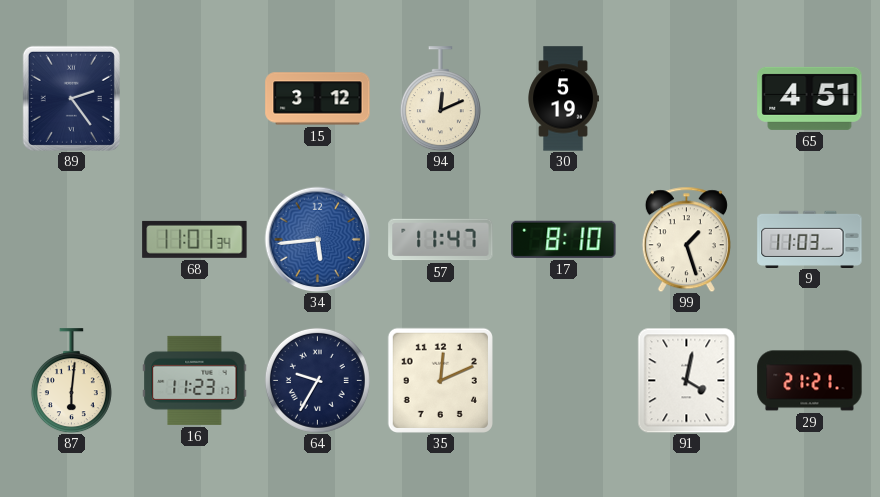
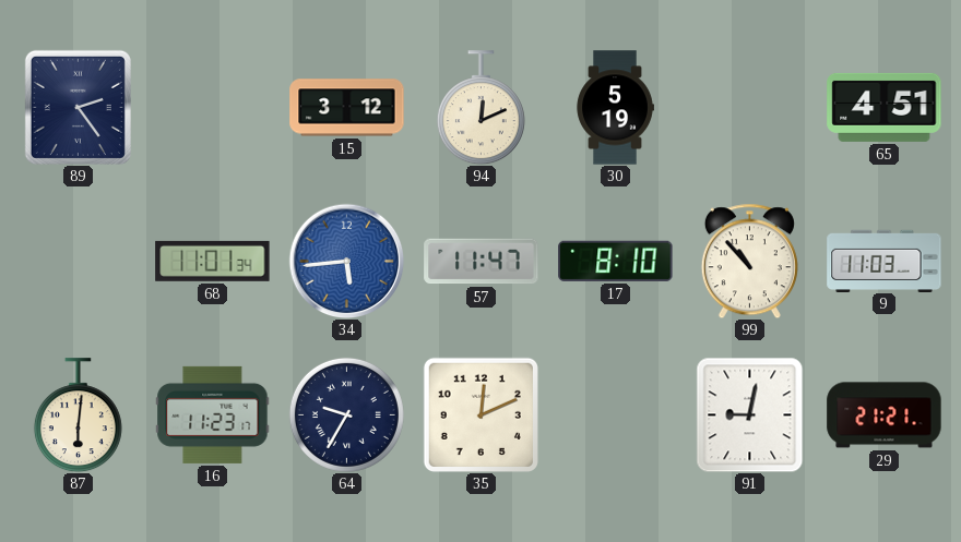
99: 1:27 -> 10:53
91: 4:02 -> 9:02
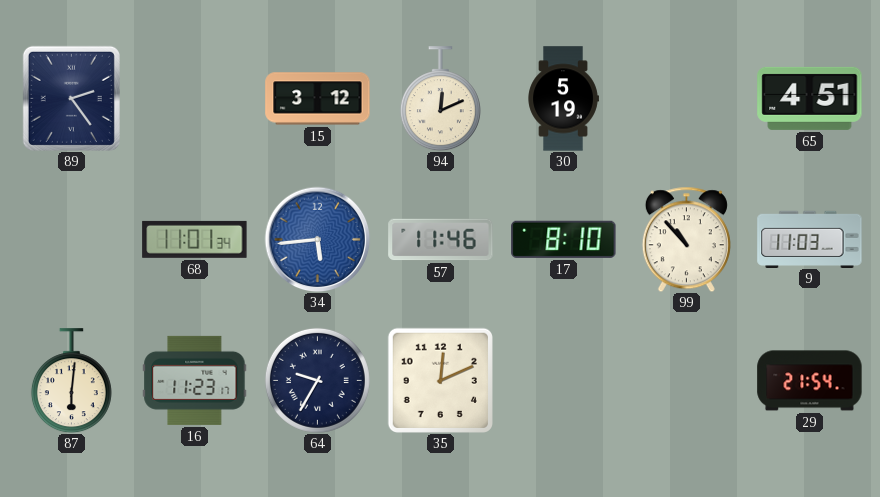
57: 11:47 -> 11:46
91: 9:02 -> none
29: 21:21 -> 21:54
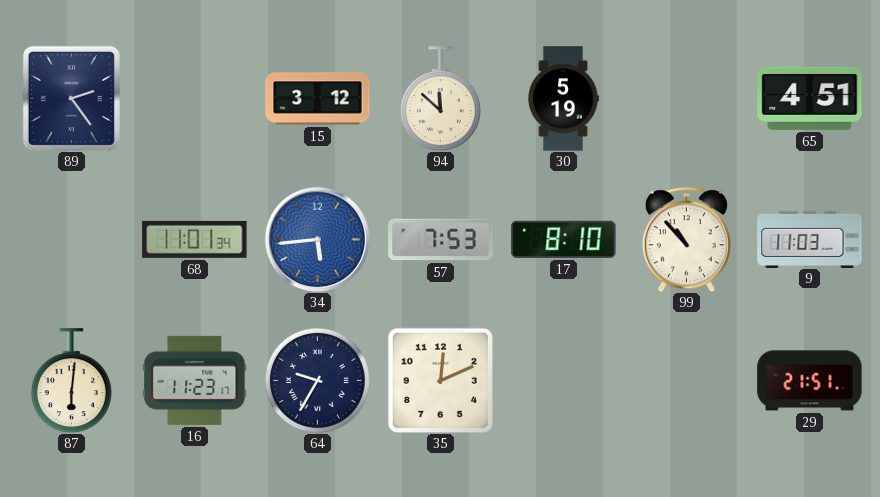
94: 12:11 -> 11:52
57: 11:46 -> 7:53
29: 21:54 -> 21:51
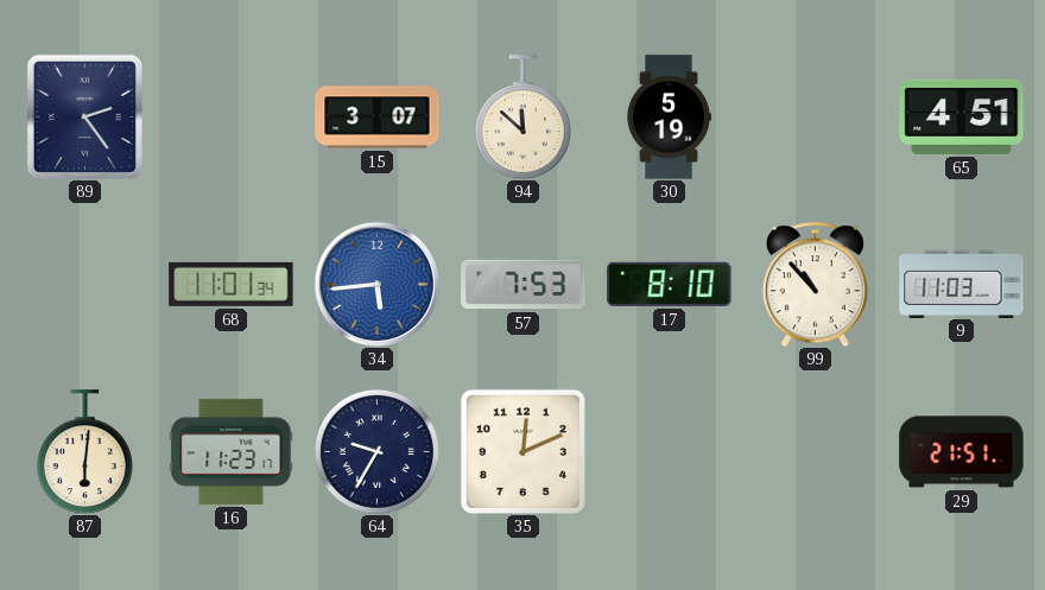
15: 3:12 -> 3:07
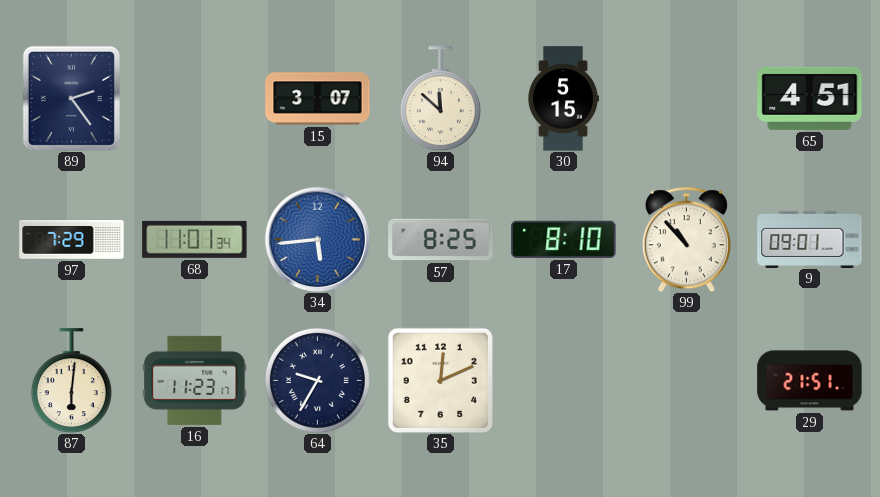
30: 5:19 -> 5:15
97: none -> 7:29
57: 7:53 -> 8:25
9: 11:03 -> 09:01
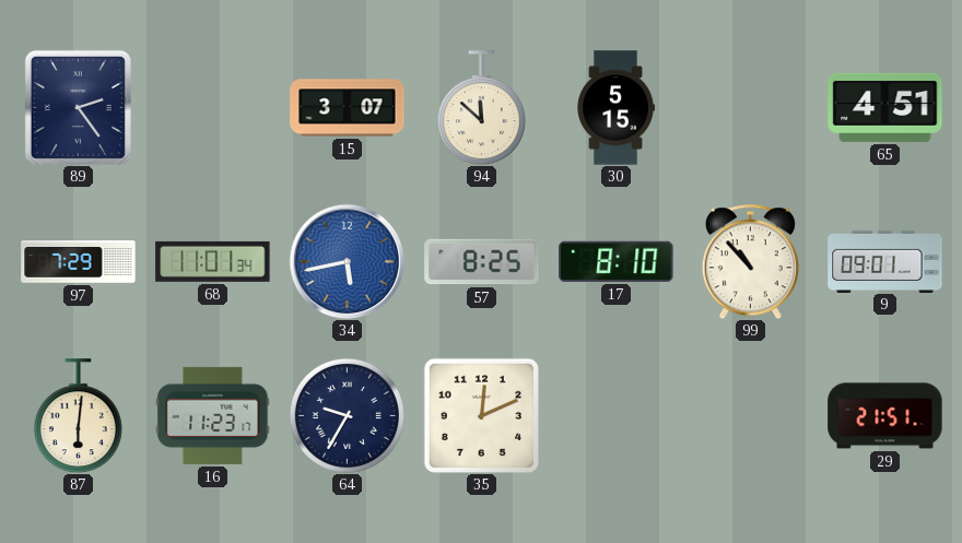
34: 5:44 -> 5:43
